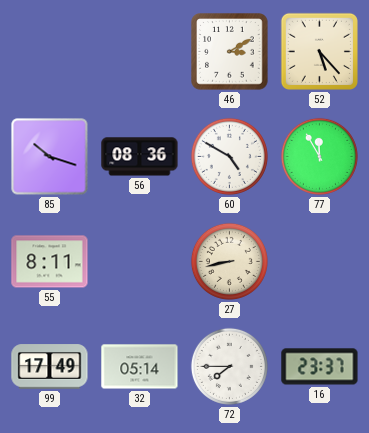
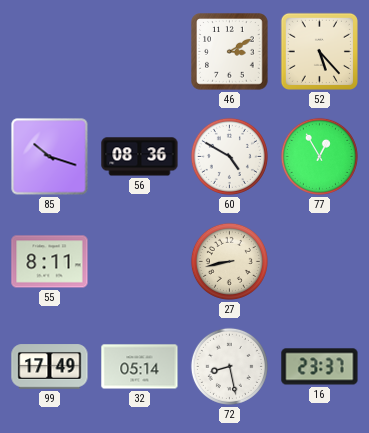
77: 11:55 -> 12:55
72: 7:45 -> 8:28
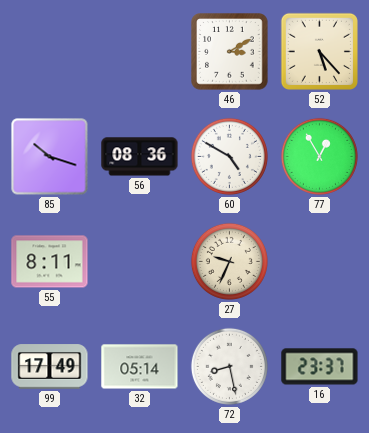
27: 8:43 -> 9:34
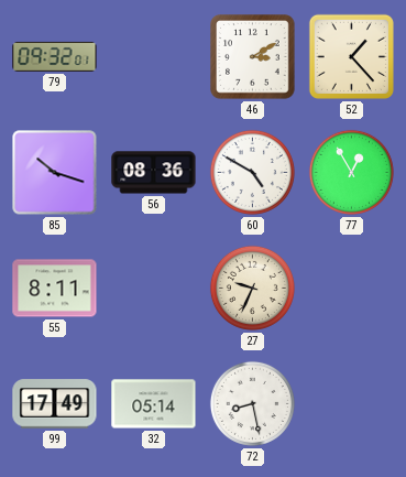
79: none -> 09:32
52: 5:23 -> 1:23
16: 23:37 -> none
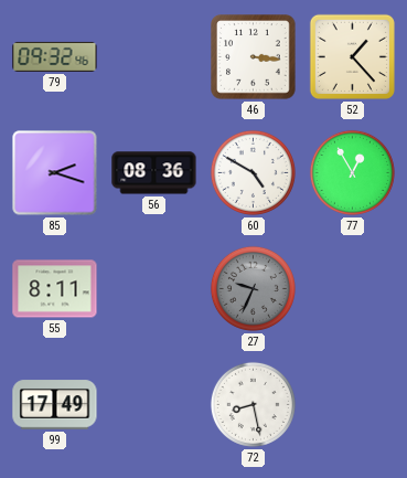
79: 09:32:01 -> 09:32:46
46: 3:10 -> 3:16
85: 10:18 -> 2:18
27 dial: cream -> grey
32: 05:14 -> none
